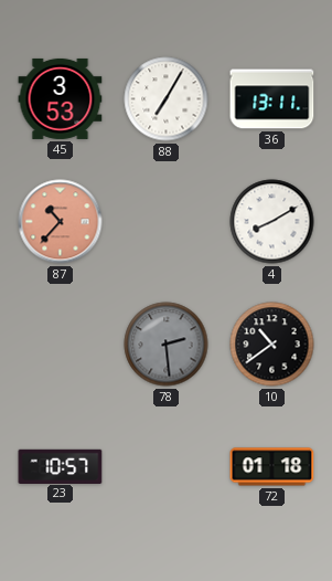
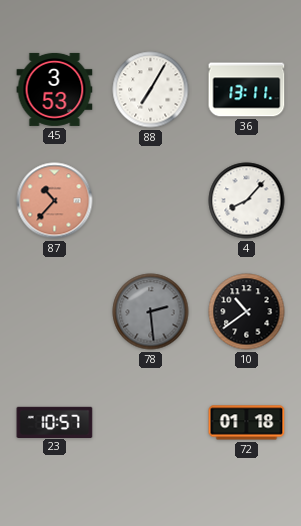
4: 8:10 -> 8:07
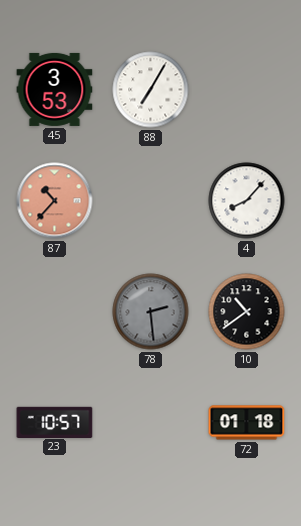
36: 13:11 -> none
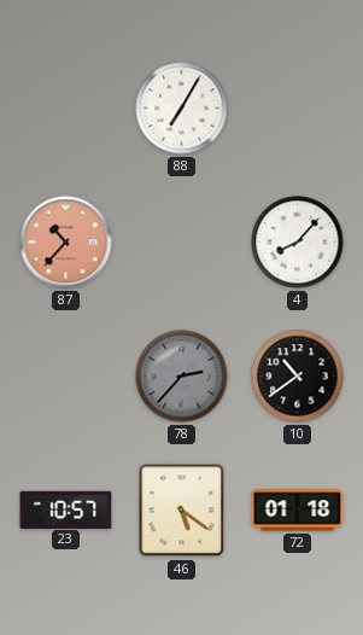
45: 3:53 -> none
78: 2:29 -> 2:37
46: none -> 5:21
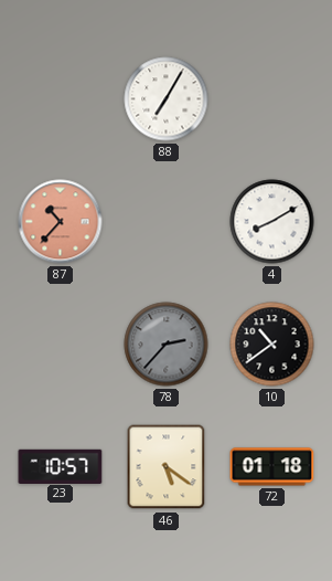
4: 8:07 -> 8:10
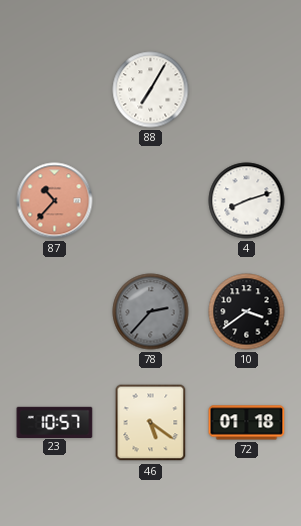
4: 8:10 -> 8:12
10: 10:39 -> 3:39
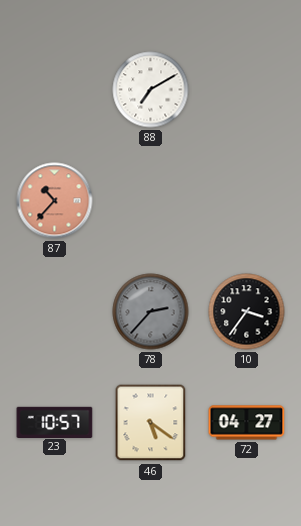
88: 7:05 -> 7:10
4: 8:12 -> none
10: 3:39 -> 3:36
72: 01:18 -> 04:27
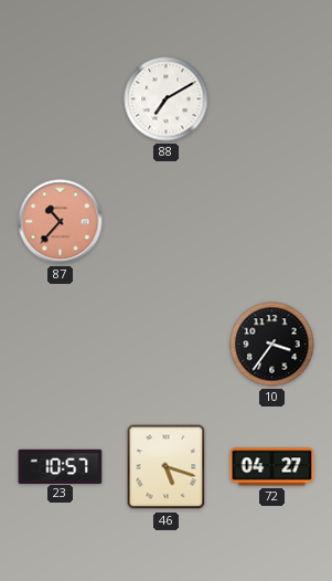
78: 2:37 -> none
46: 5:21 -> 5:18
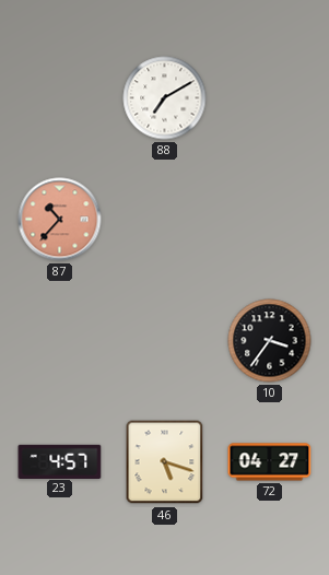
23: 10:57 -> 4:57
